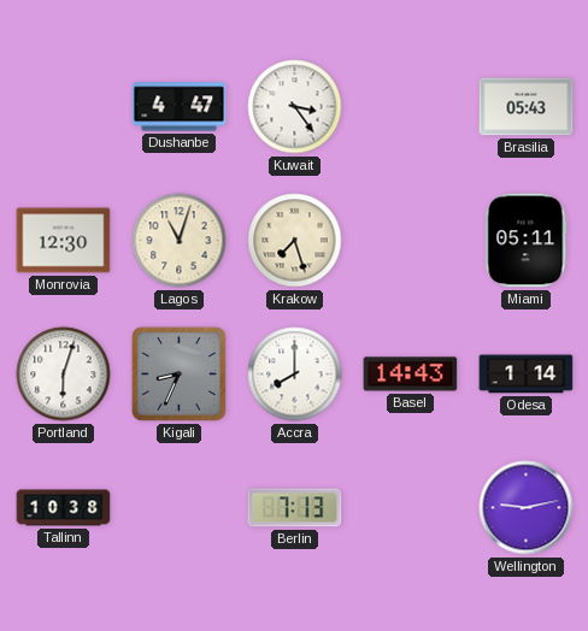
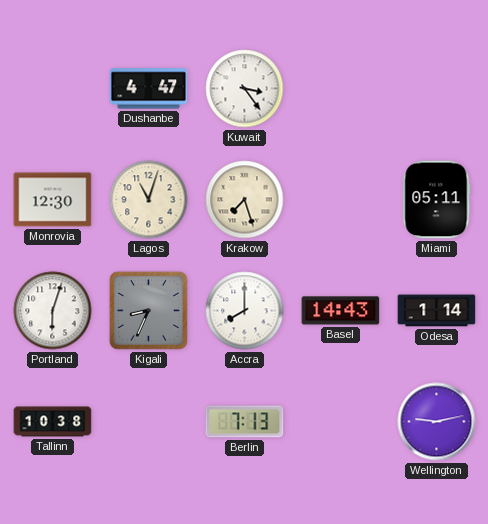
Brasilia: 05:43 -> none
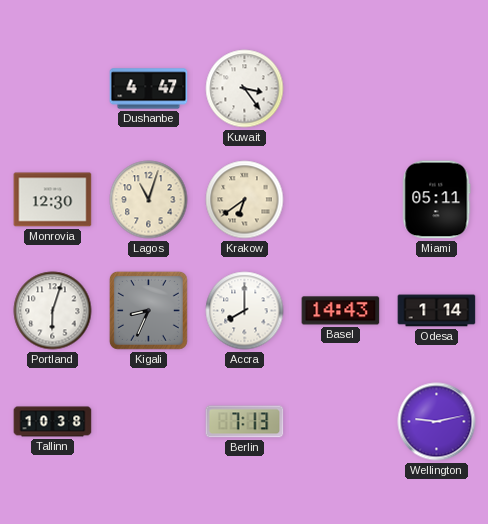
Krakow: 7:27 -> 6:39
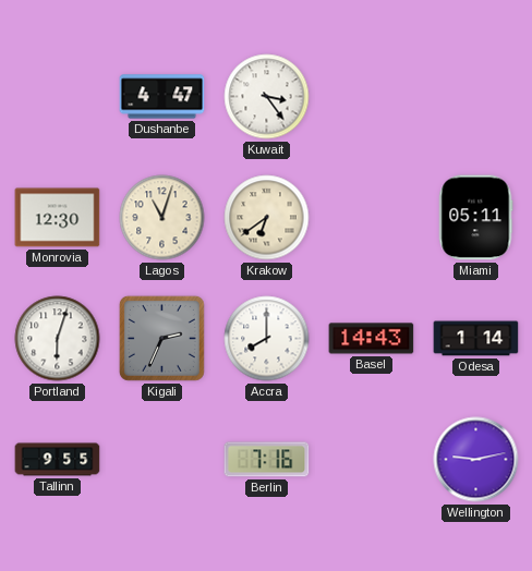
Kigali: 8:34 -> 2:34
Tallinn: 10:38 -> 9:55
Berlin: 7:13 -> 7:16
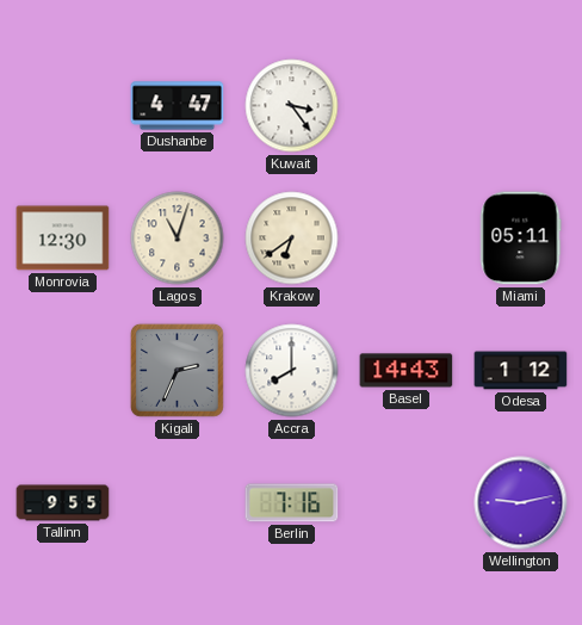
Portland: 6:03 -> none
Odesa: 1:14 -> 1:12
